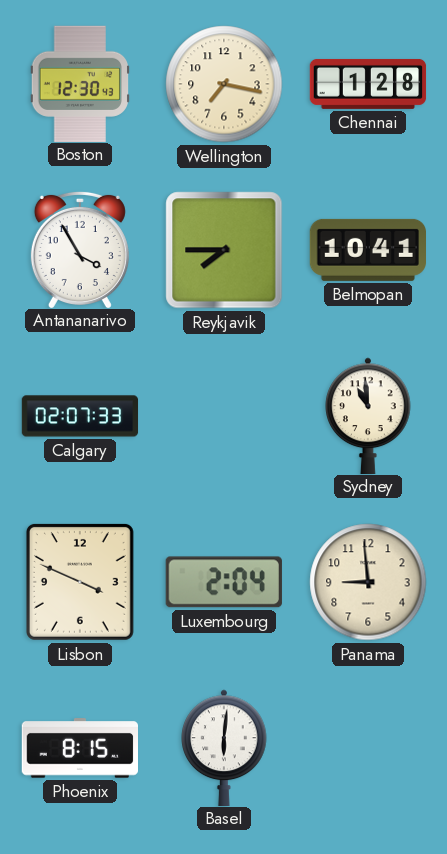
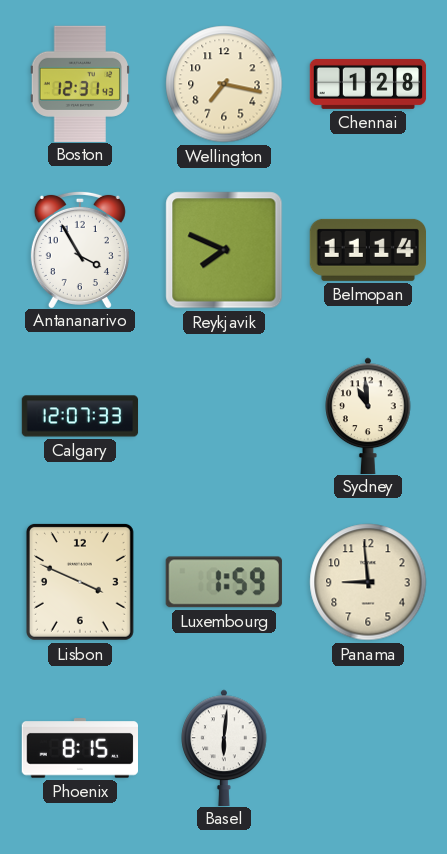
Boston: 12:30 -> 12:31
Reykjavik: 7:45 -> 7:49
Belmopan: 10:41 -> 11:14
Calgary: 02:07 -> 12:07
Luxembourg: 2:04 -> 1:59
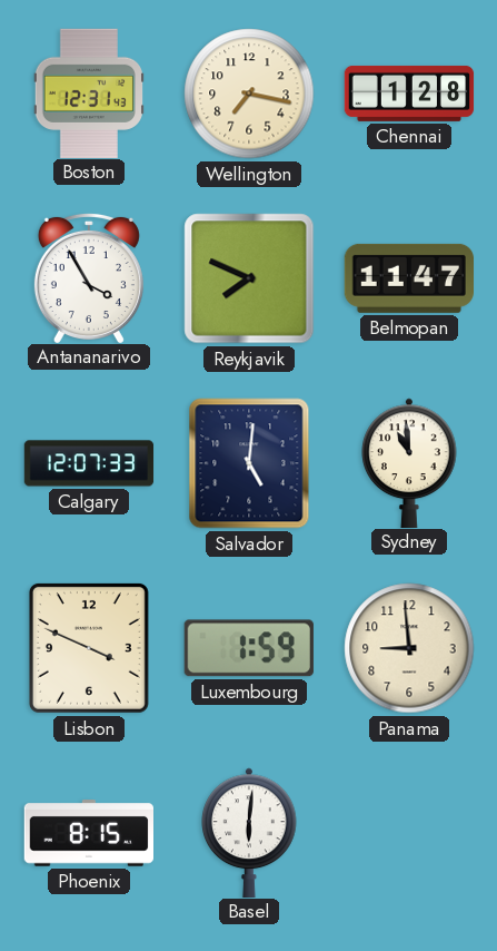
Belmopan: 11:14 -> 11:47
Salvador: none -> 5:01
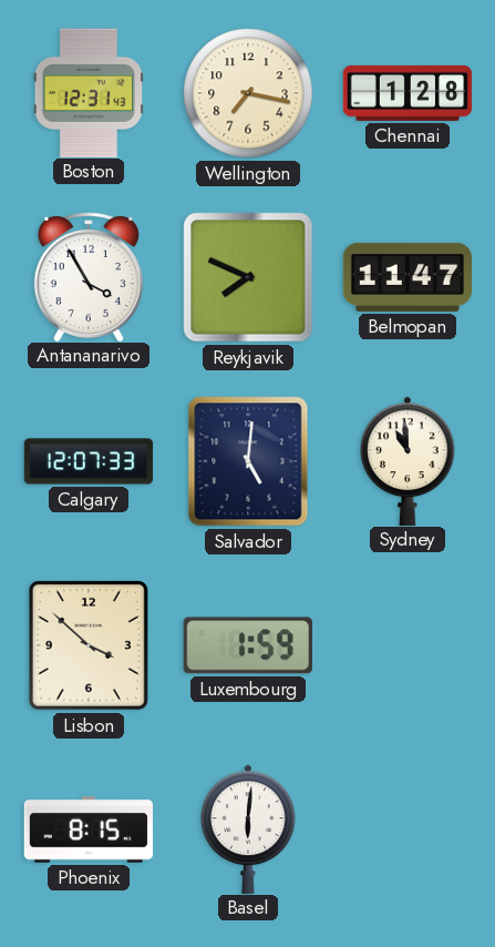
Lisbon: 3:49 -> 3:52
Panama: 8:59 -> none
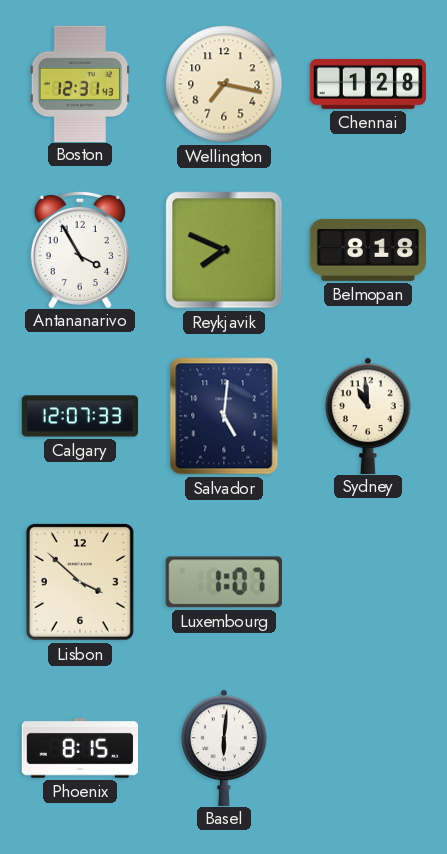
Belmopan: 11:47 -> 8:18
Luxembourg: 1:59 -> 1:07
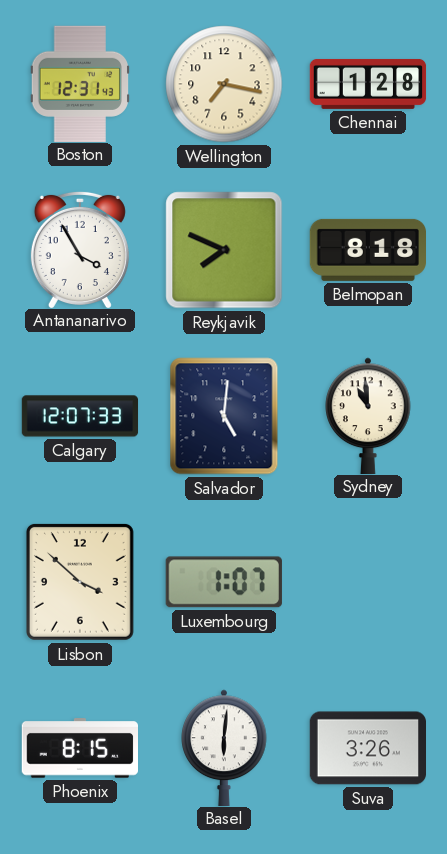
Suva: none -> 3:26
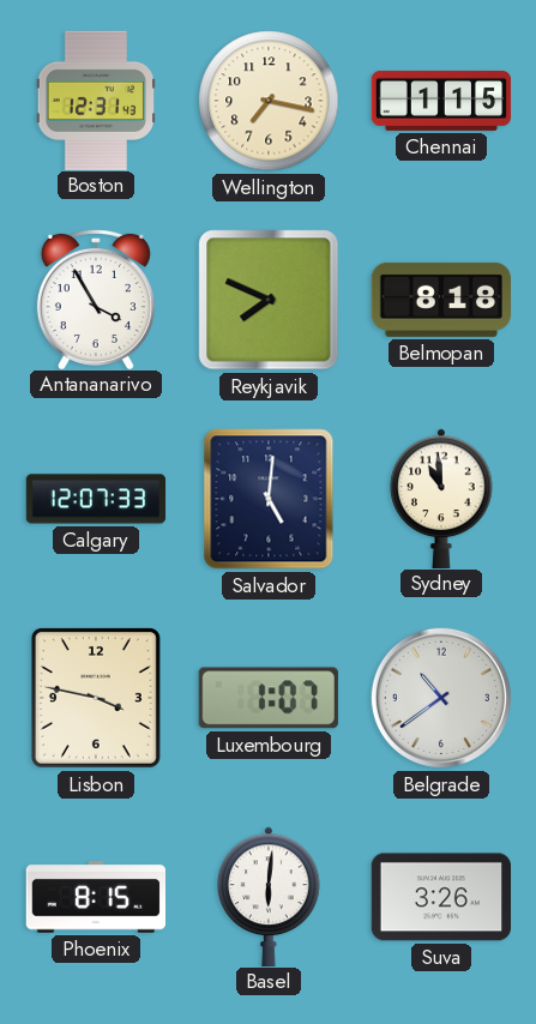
Chennai: 1:28 -> 1:15
Lisbon: 3:52 -> 3:47
Belgrade: none -> 10:39
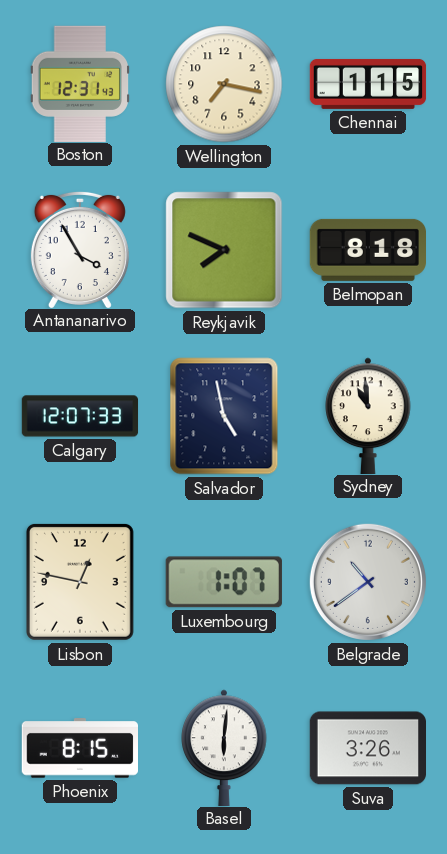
Salvador: 5:01 -> 4:58
Lisbon: 3:47 -> 12:47
